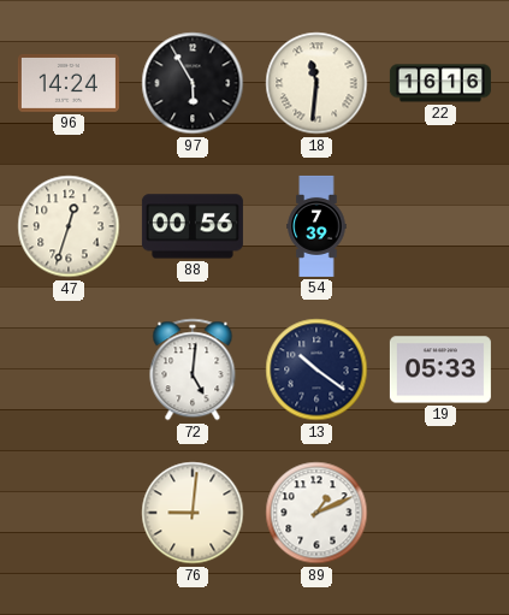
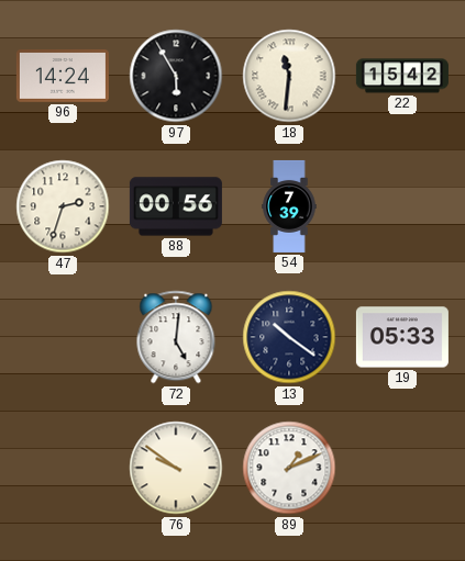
22: 16:16 -> 15:42
47: 12:33 -> 2:33
76: 9:01 -> 9:51
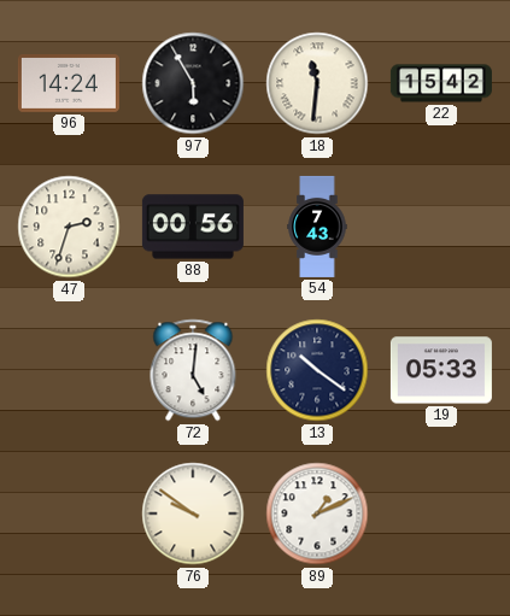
54: 7:39 -> 7:43
